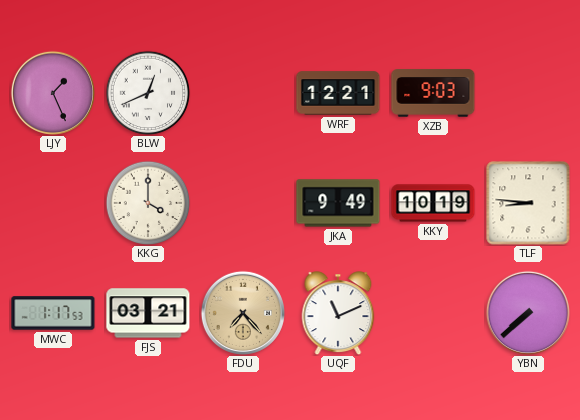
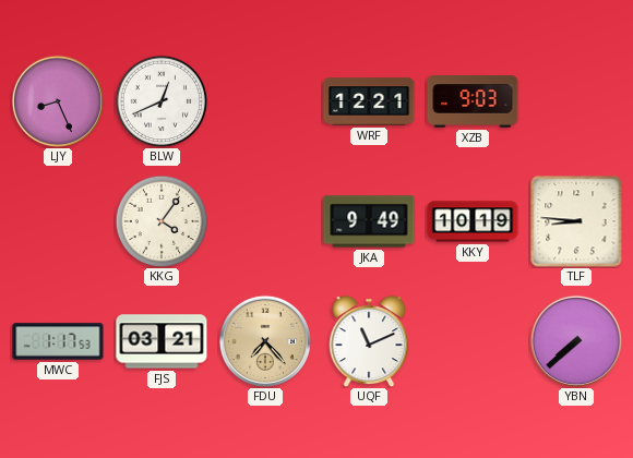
LJY: 1:26 -> 8:26
KKG: 4:00 -> 4:06
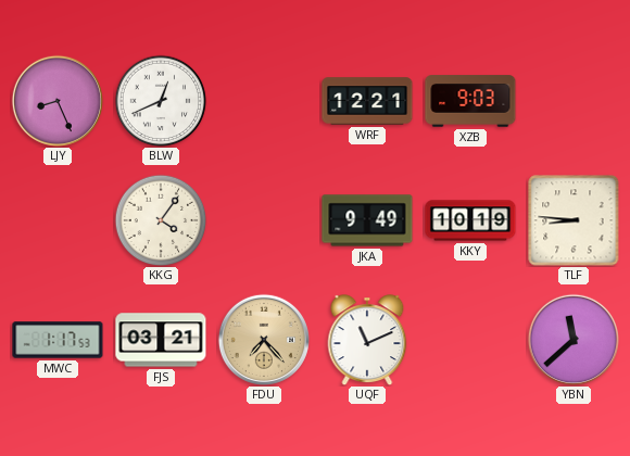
YBN: 7:38 -> 11:38
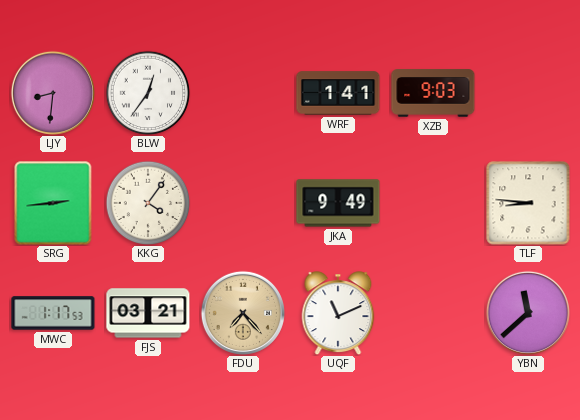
LJY: 8:26 -> 8:31
BLW: 12:41 -> 12:36
WRF: 12:21 -> 1:41
SRG: none -> 2:44
KKY: 10:19 -> none
